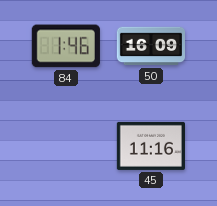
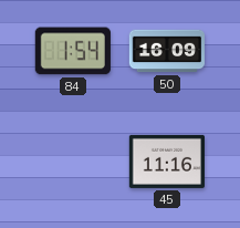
84: 1:46 -> 1:54
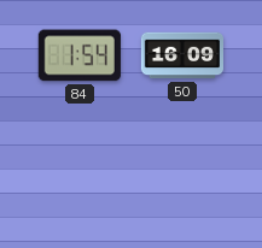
45: 11:16 -> none
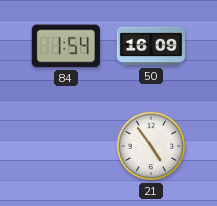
21: none -> 4:54
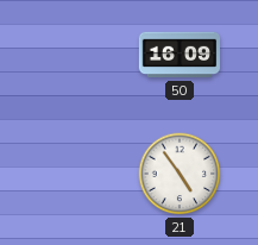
84: 1:54 -> none
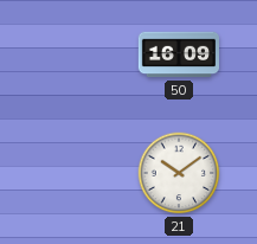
21: 4:54 -> 10:09
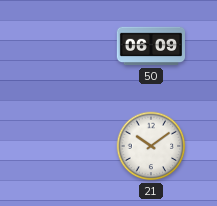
50: 16:09 -> 06:09
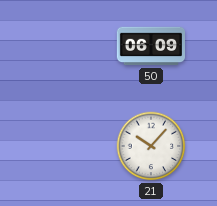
21: 10:09 -> 10:07
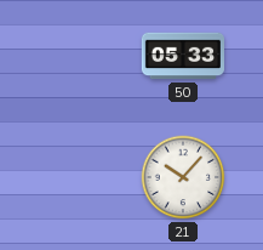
50: 06:09 -> 05:33
